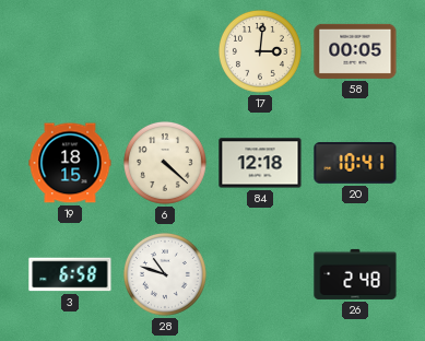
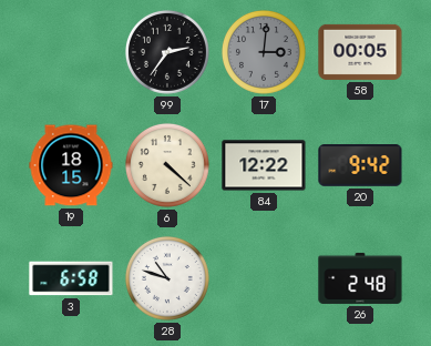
99: none -> 2:36
17 dial: cream -> grey
84: 12:18 -> 12:22
20: 10:41 -> 9:42
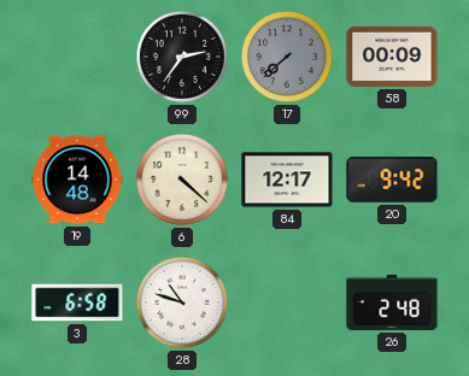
17: 3:01 -> 7:38
58: 00:05 -> 00:09
19: 18:15 -> 14:48
84: 12:22 -> 12:17
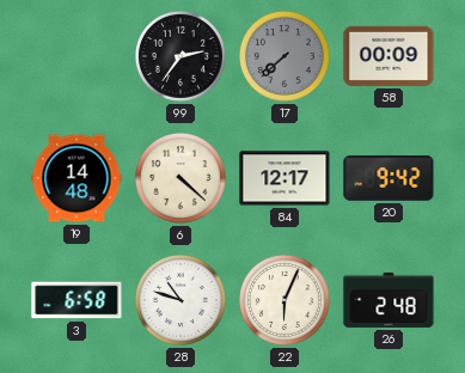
22: none -> 6:04
